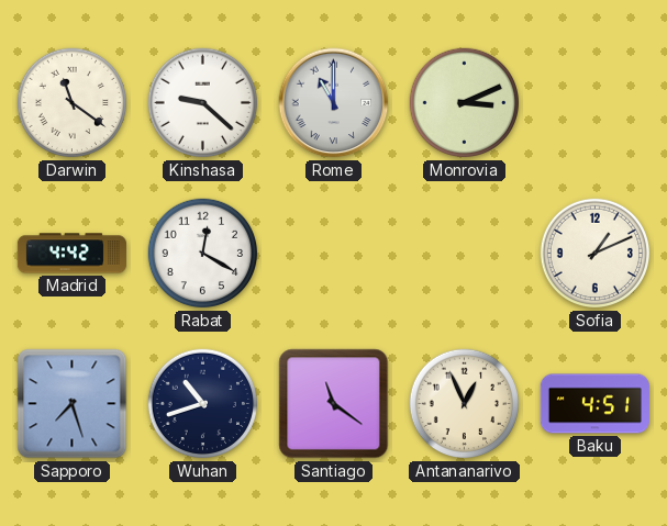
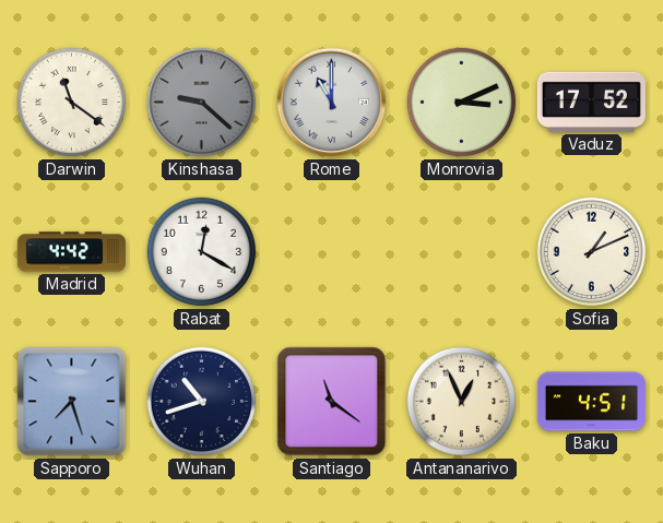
Kinshasa dial: white -> grey
Vaduz: none -> 17:52
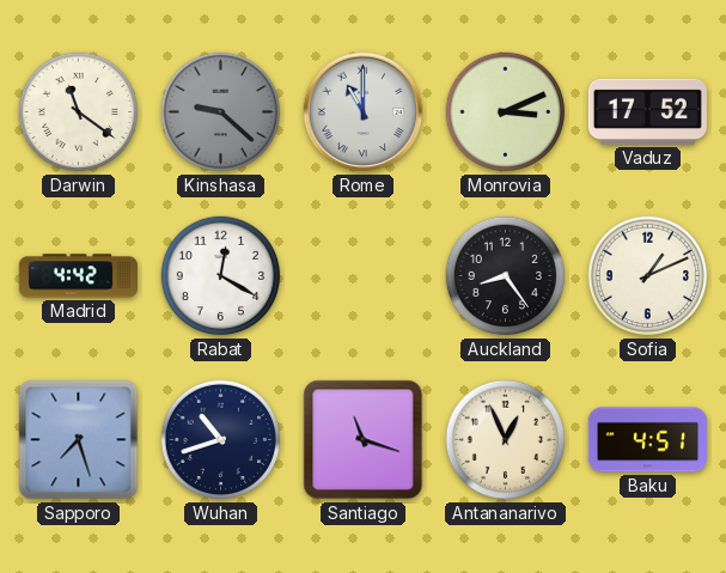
Auckland: none -> 8:24
Santiago: 11:21 -> 11:18
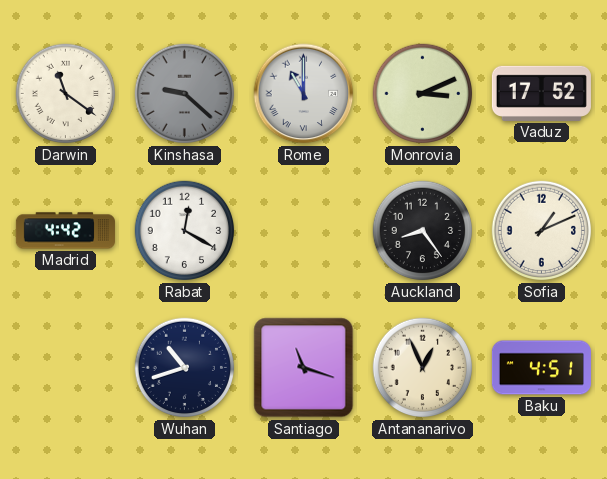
Sapporo: 7:27 -> none
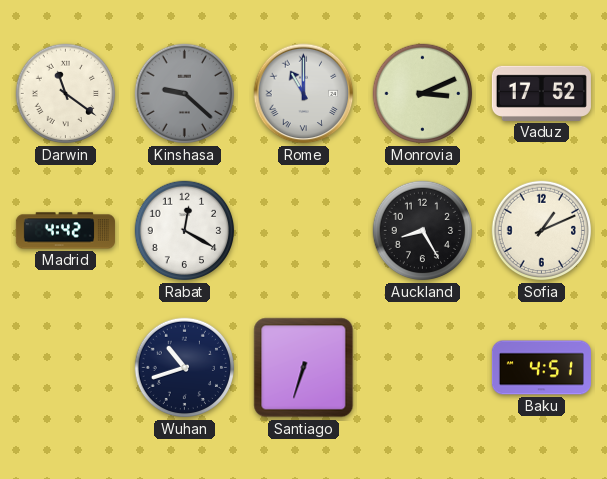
Auckland: 8:24 -> 8:25
Santiago: 11:18 -> 6:33
Antananarivo: 12:56 -> none
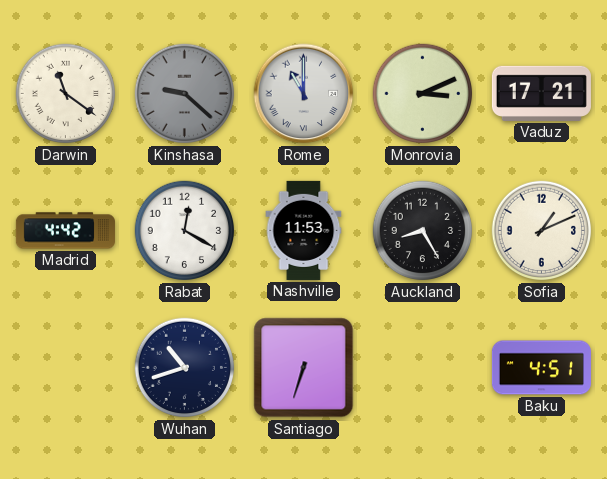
Vaduz: 17:52 -> 17:21
Nashville: none -> 11:53
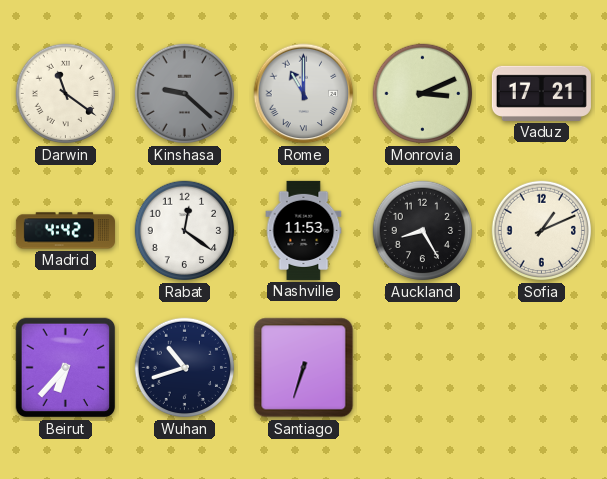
Rabat: 12:20 -> 12:21
Beirut: none -> 6:37
Baku: 4:51 -> none
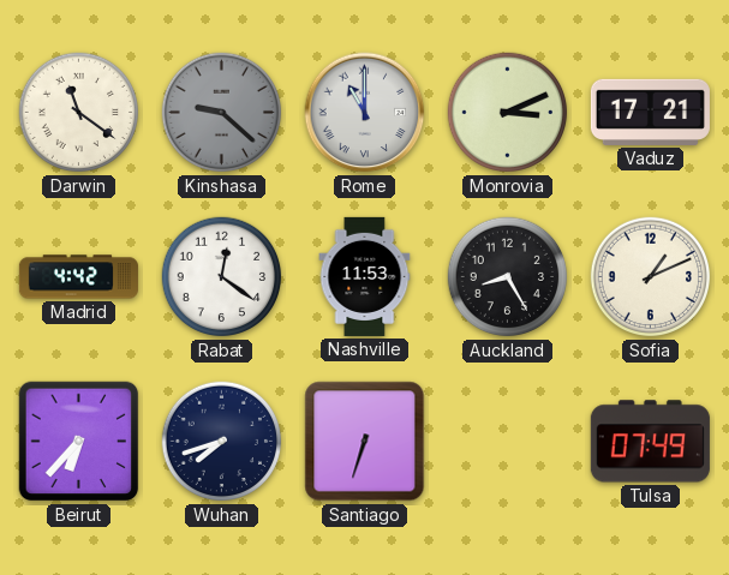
Wuhan: 10:42 -> 7:42
Tulsa: none -> 07:49
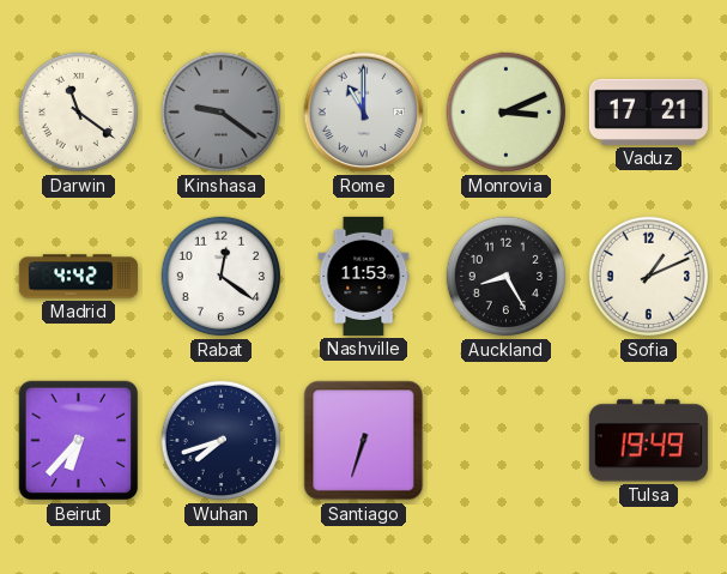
Kinshasa: 9:22 -> 9:21
Tulsa: 07:49 -> 19:49
